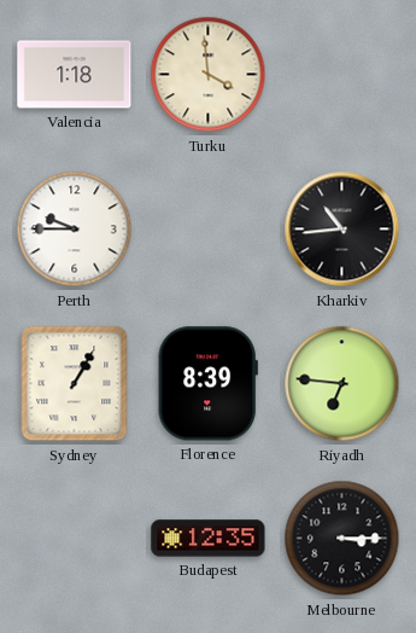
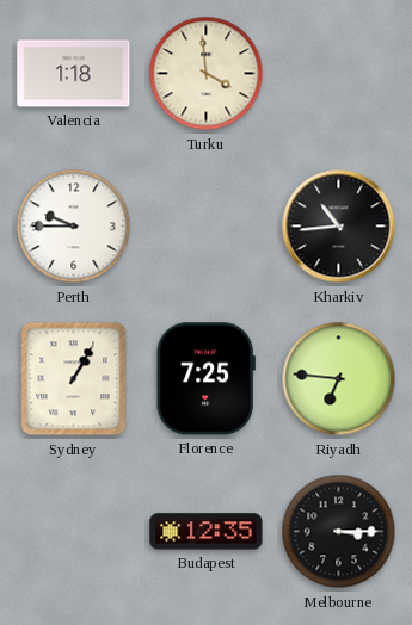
Florence: 8:39 -> 7:25
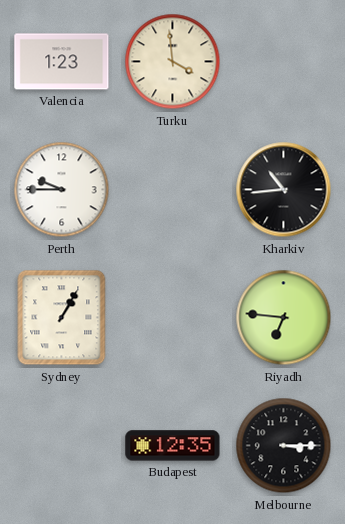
Valencia: 1:18 -> 1:23
Florence: 7:25 -> none
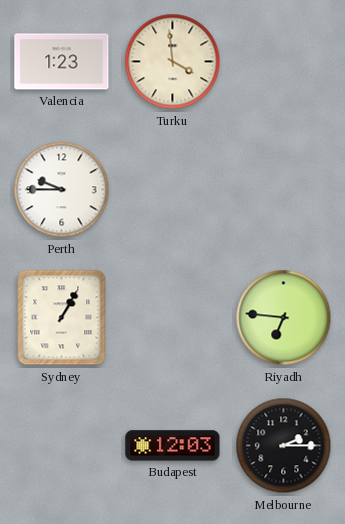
Kharkiv: 10:44 -> none
Budapest: 12:35 -> 12:03
Melbourne: 3:15 -> 2:15
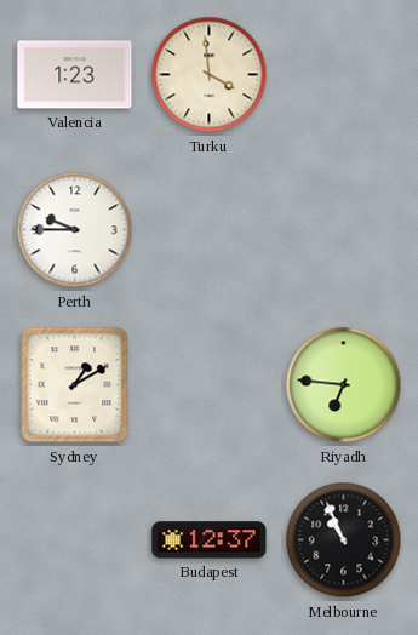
Sydney: 1:05 -> 1:10
Budapest: 12:03 -> 12:37
Melbourne: 2:15 -> 10:56
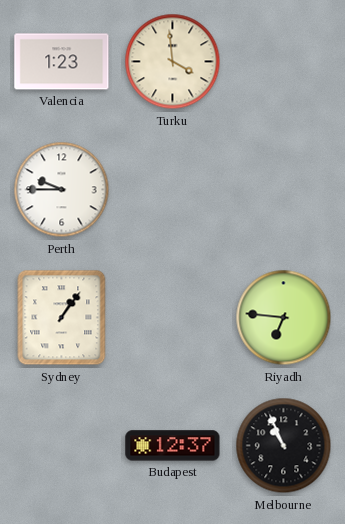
Sydney: 1:10 -> 1:06
